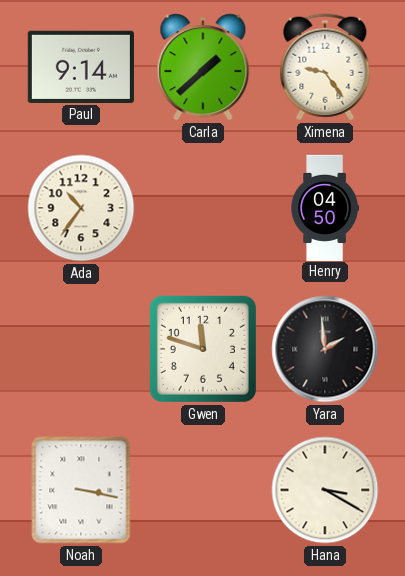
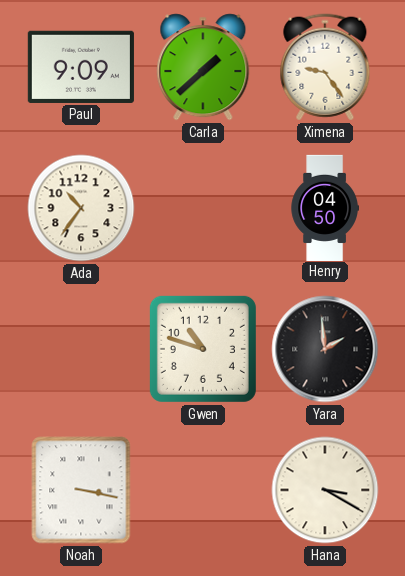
Paul: 9:14 -> 9:09
Gwen: 11:48 -> 10:48
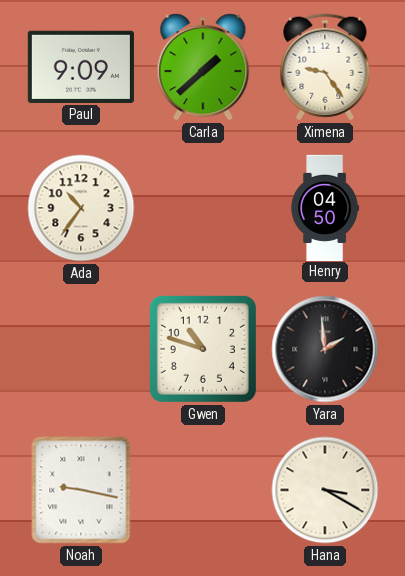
Noah: 3:17 -> 9:17
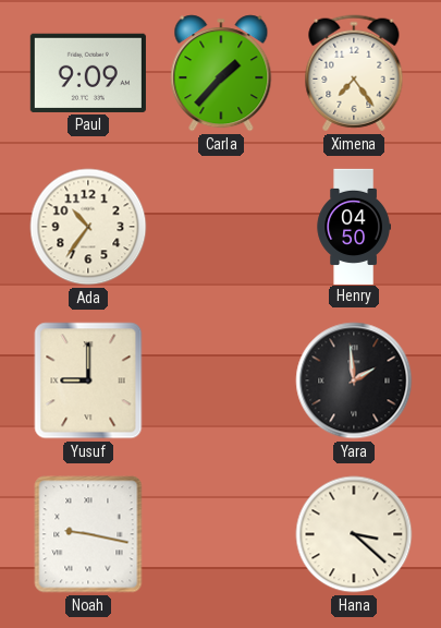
Carla: 1:38 -> 1:37
Ximena: 9:24 -> 7:24
Yusuf: none -> 9:00
Gwen: 10:48 -> none
Hana: 3:20 -> 3:22
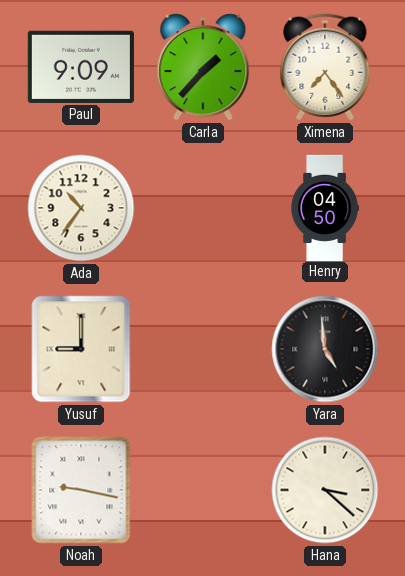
Yara: 1:59 -> 4:59
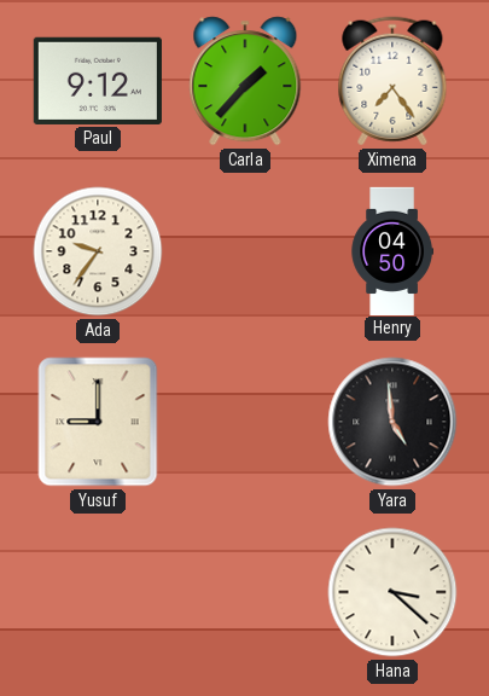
Paul: 9:09 -> 9:12
Ada: 10:36 -> 9:36
Noah: 9:17 -> none
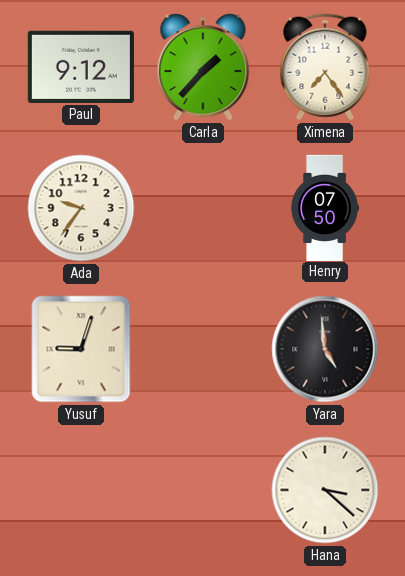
Henry: 04:50 -> 07:50
Yusuf: 9:00 -> 9:03
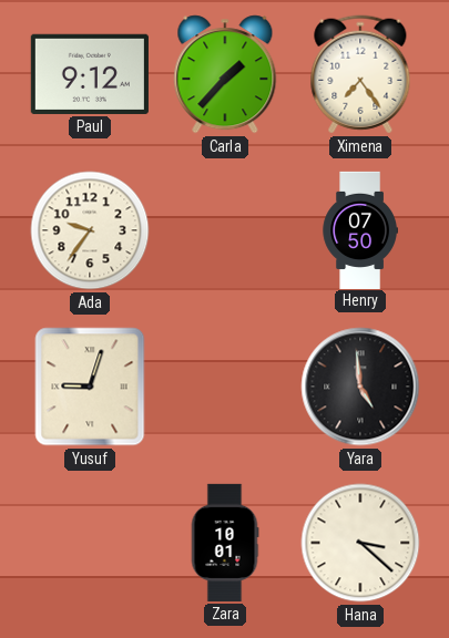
Zara: none -> 10:01
